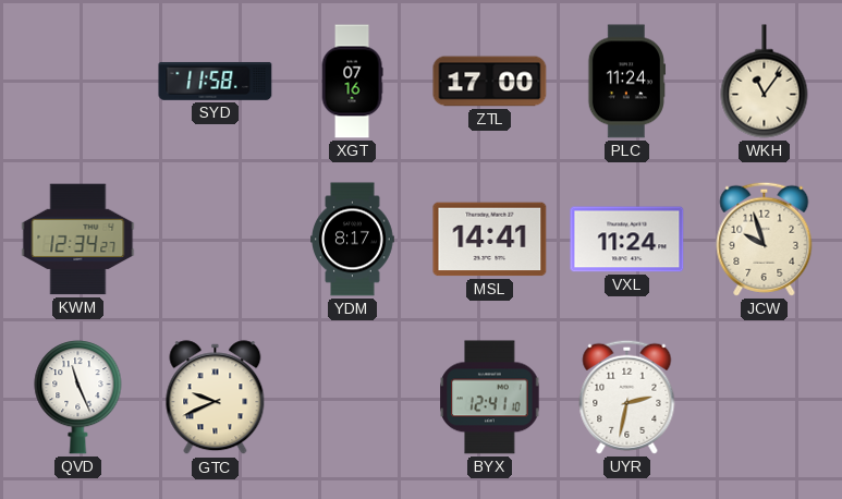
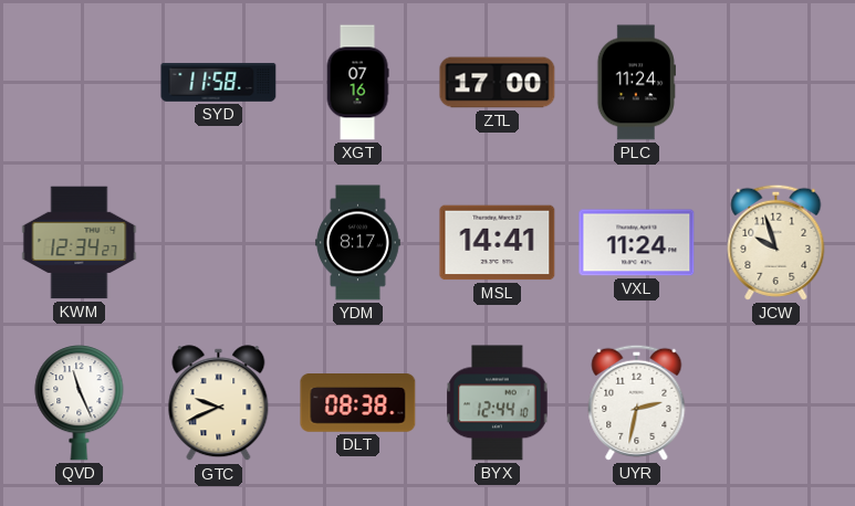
WKH: 11:06 -> none
DLT: none -> 08:38
BYX: 12:41 -> 12:44
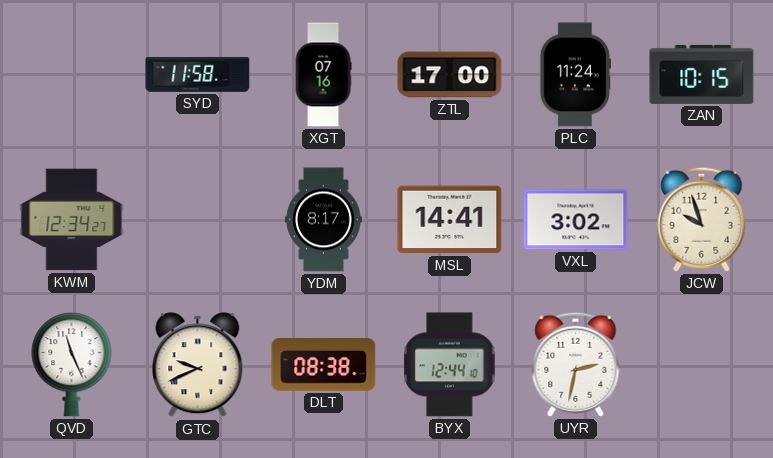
ZAN: none -> 10:15
VXL: 11:24 -> 3:02
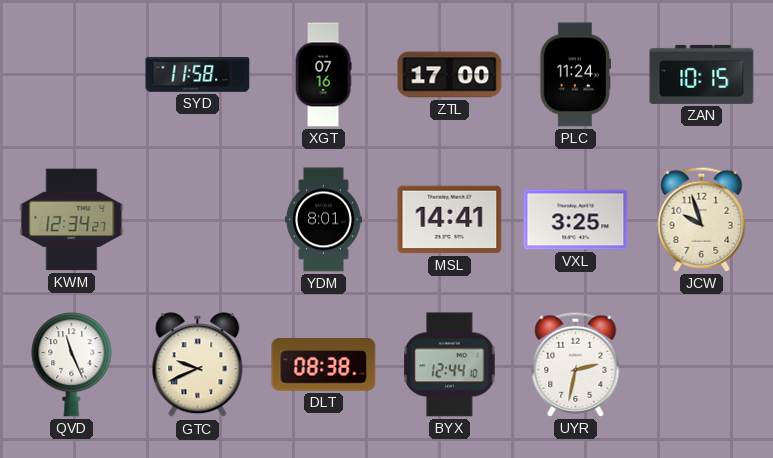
YDM: 8:17 -> 8:01
VXL: 3:02 -> 3:25
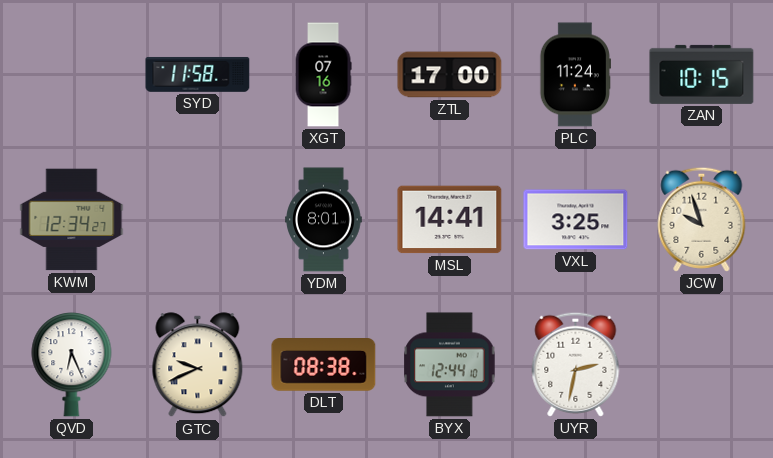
QVD: 11:26 -> 6:26
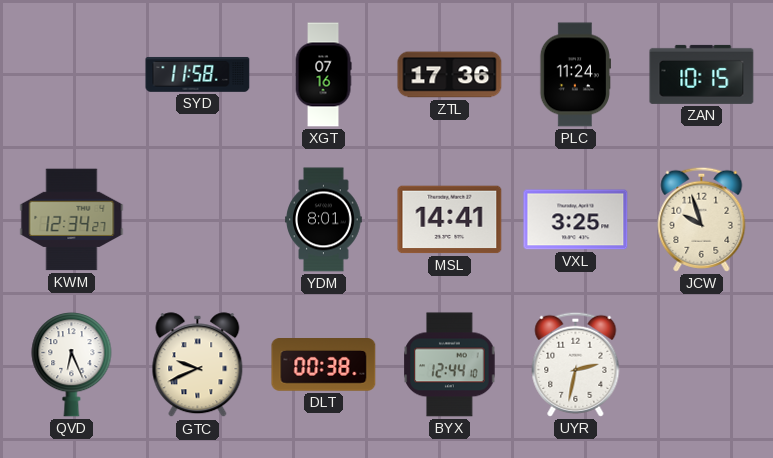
ZTL: 17:00 -> 17:36
DLT: 08:38 -> 00:38
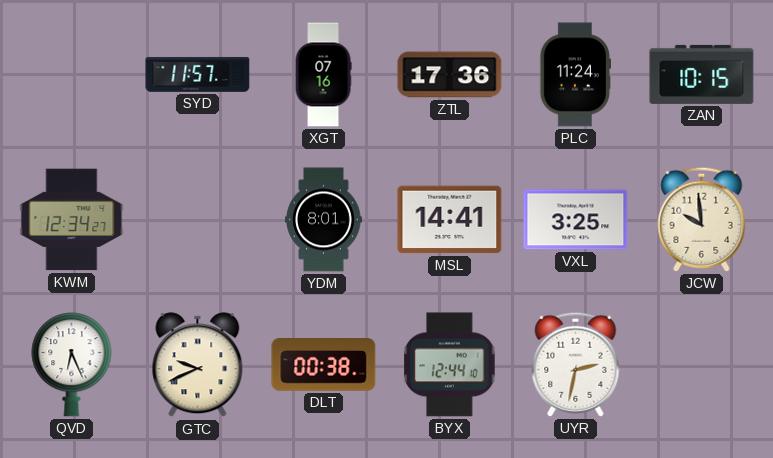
SYD: 11:58 -> 11:57
JCW: 9:57 -> 9:59
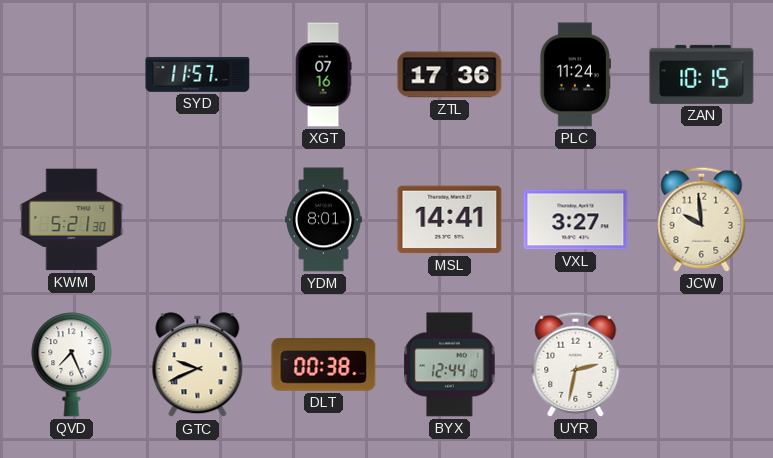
KWM: 12:34 -> 5:21
VXL: 3:25 -> 3:27
QVD: 6:26 -> 7:26
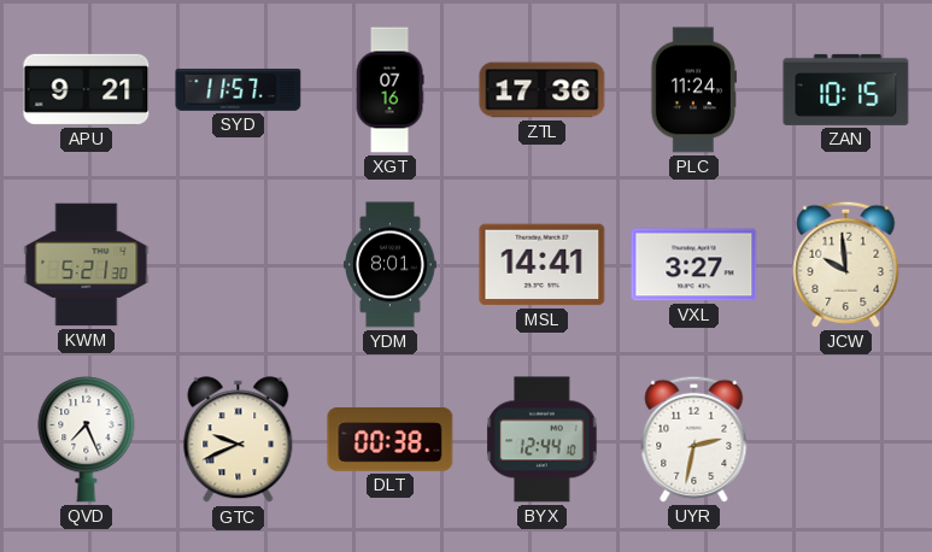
APU: none -> 9:21
